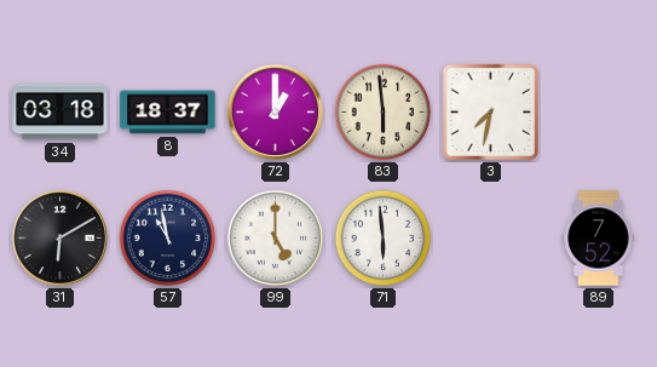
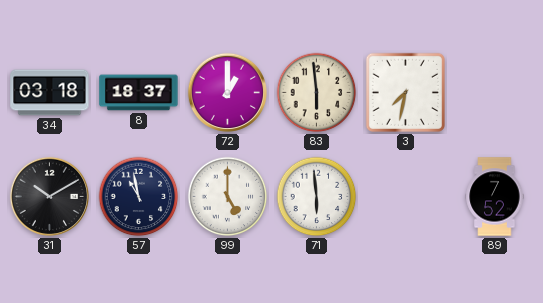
31: 6:10 -> 10:10
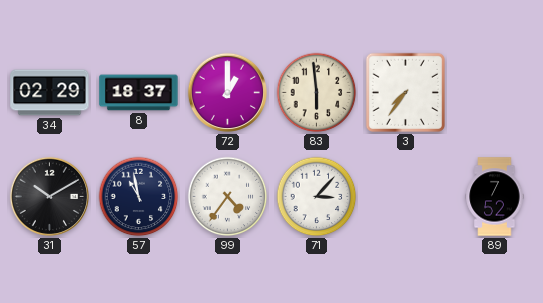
34: 03:18 -> 02:29
3: 7:32 -> 7:36
99: 5:00 -> 4:36
71: 5:59 -> 3:07
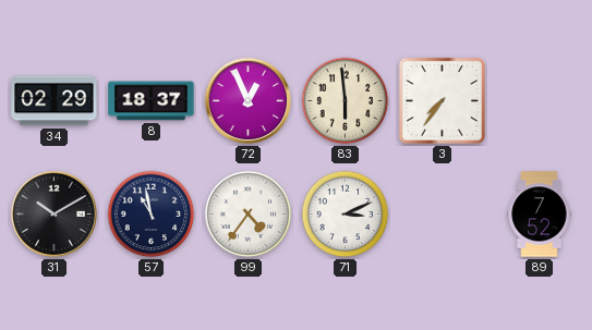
72: 1:00 -> 12:56
71: 3:07 -> 3:11
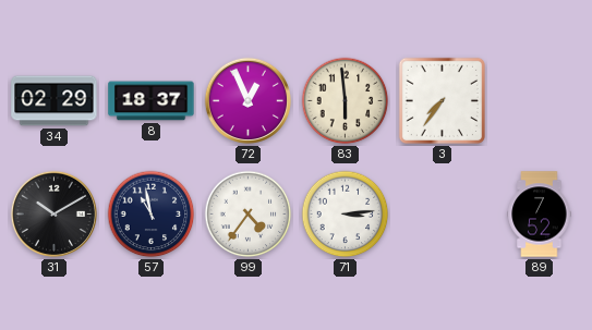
71: 3:11 -> 3:14
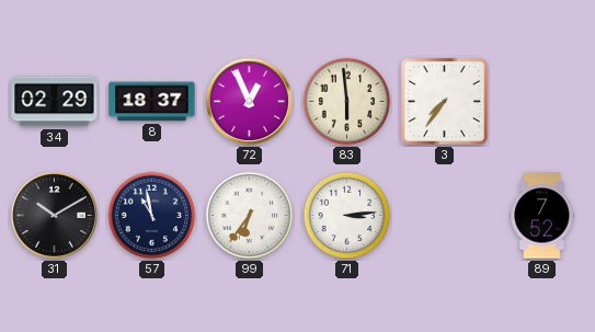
99: 4:36 -> 6:36
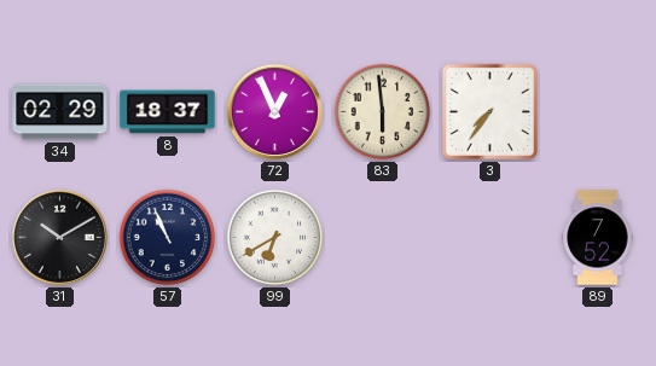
57: 10:58 -> 10:56
99: 6:36 -> 6:40
71: 3:14 -> none
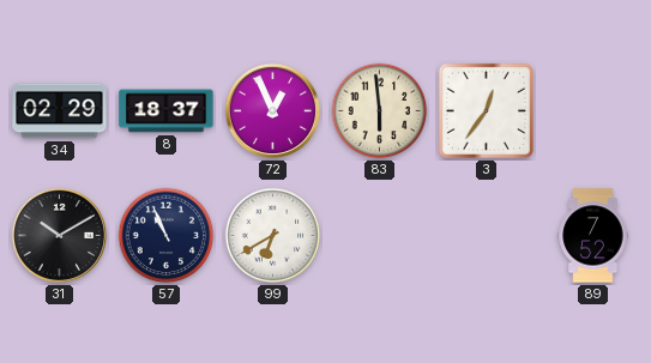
3: 7:36 -> 12:36
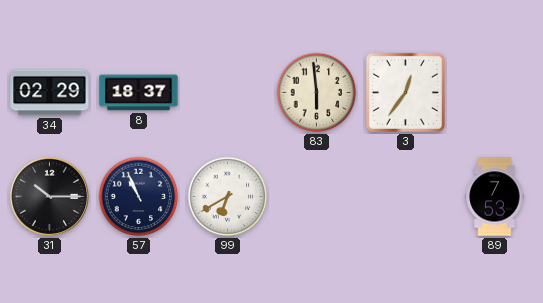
72: 12:56 -> none
31: 10:10 -> 10:15
89: 7:52 -> 7:53
